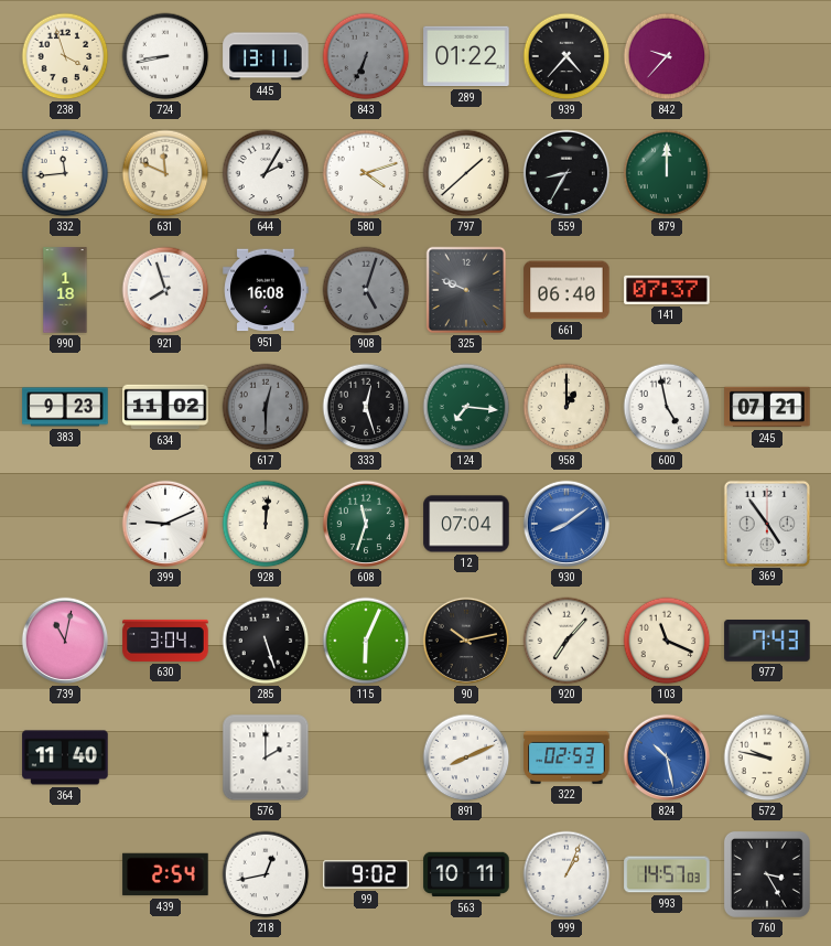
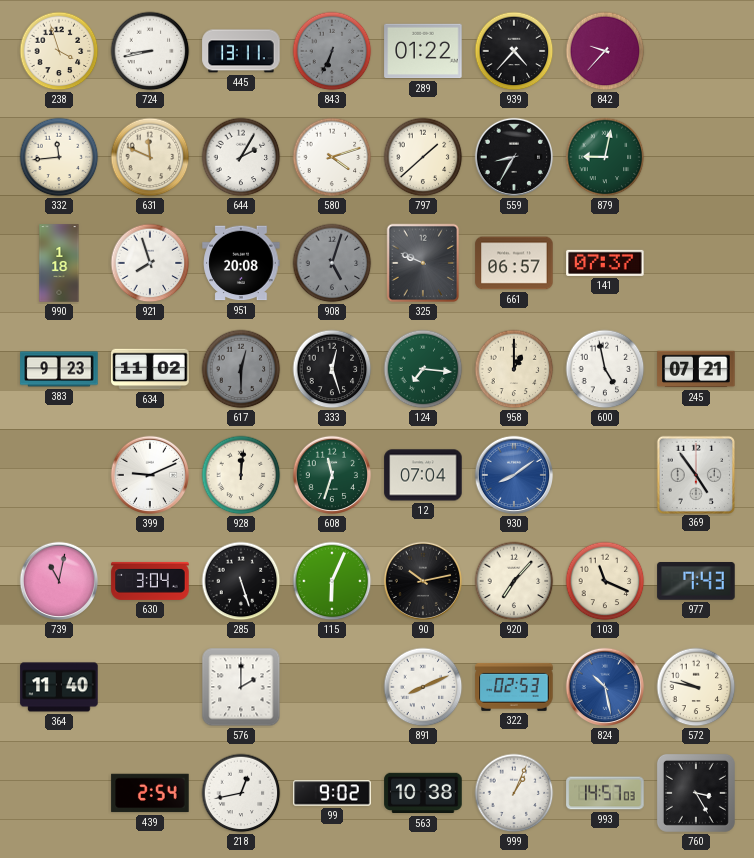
879: 12:00 -> 9:02
951: 16:08 -> 20:08
661: 06:40 -> 06:57
563: 10:11 -> 10:38
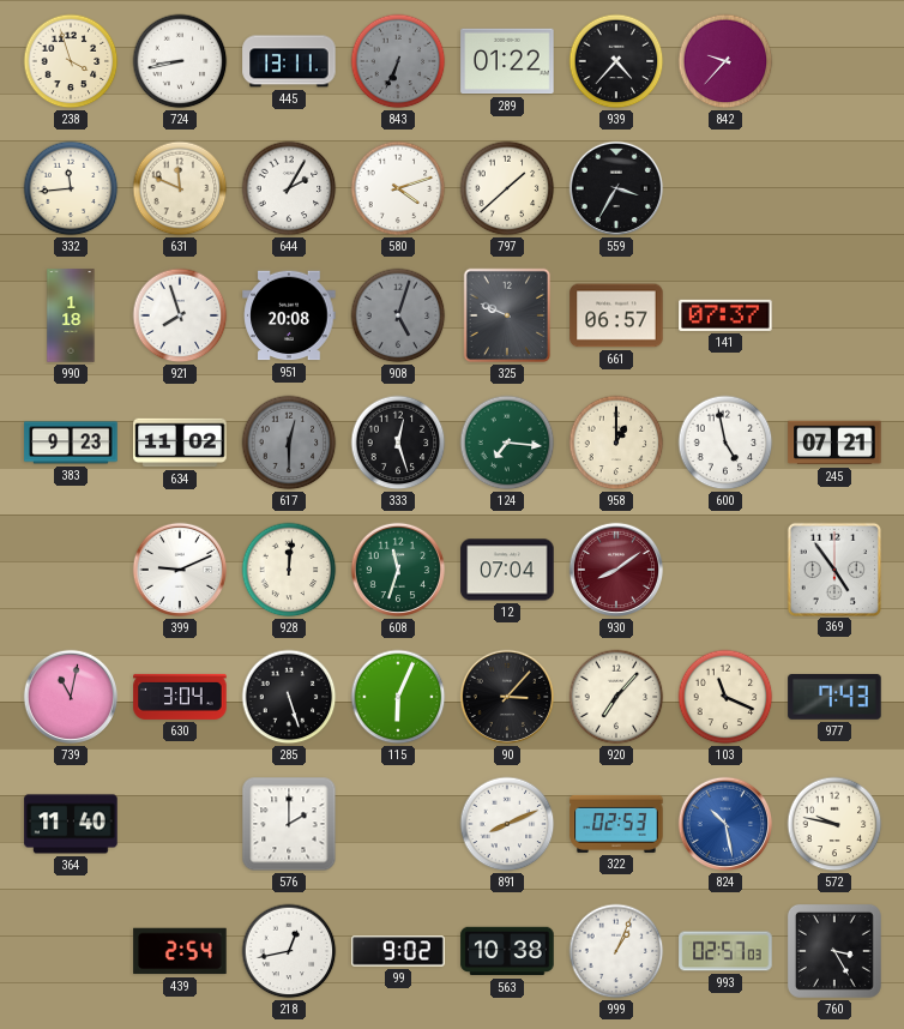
559: 8:35 -> 3:35
879: 9:02 -> none
930 dial: blue -> burgundy
90: 10:13 -> 3:07
993: 14:57 -> 02:57
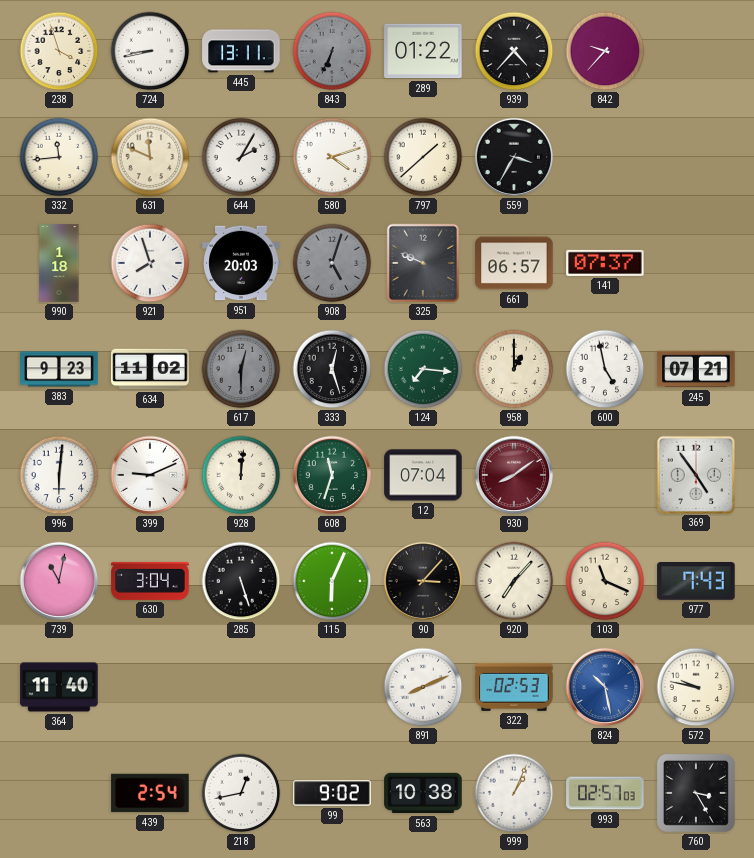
951: 20:08 -> 20:03
996: none -> 6:01
576: 2:00 -> none
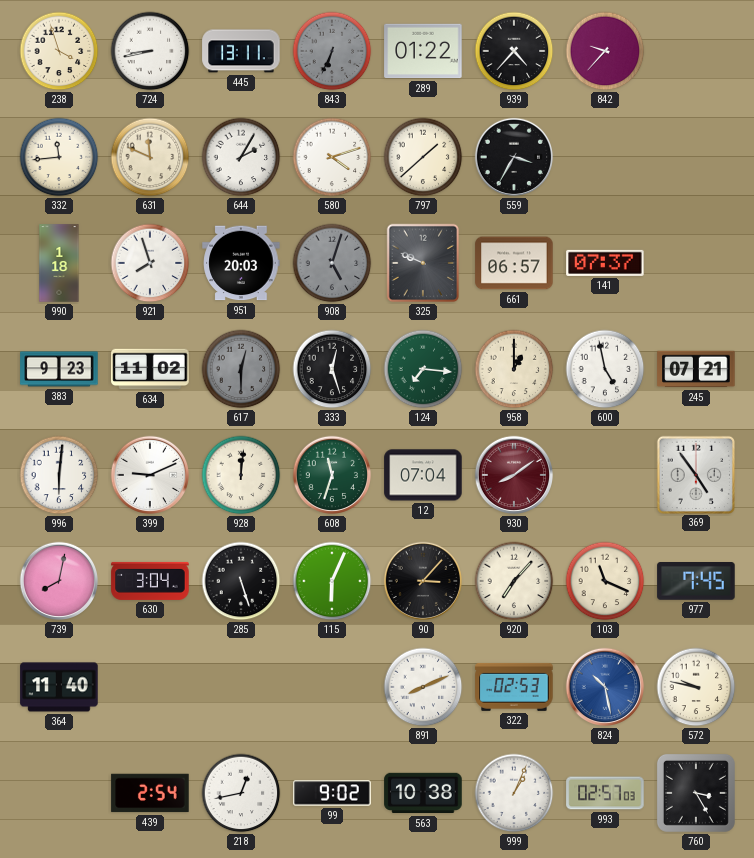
739: 11:02 -> 8:02
977: 7:43 -> 7:45
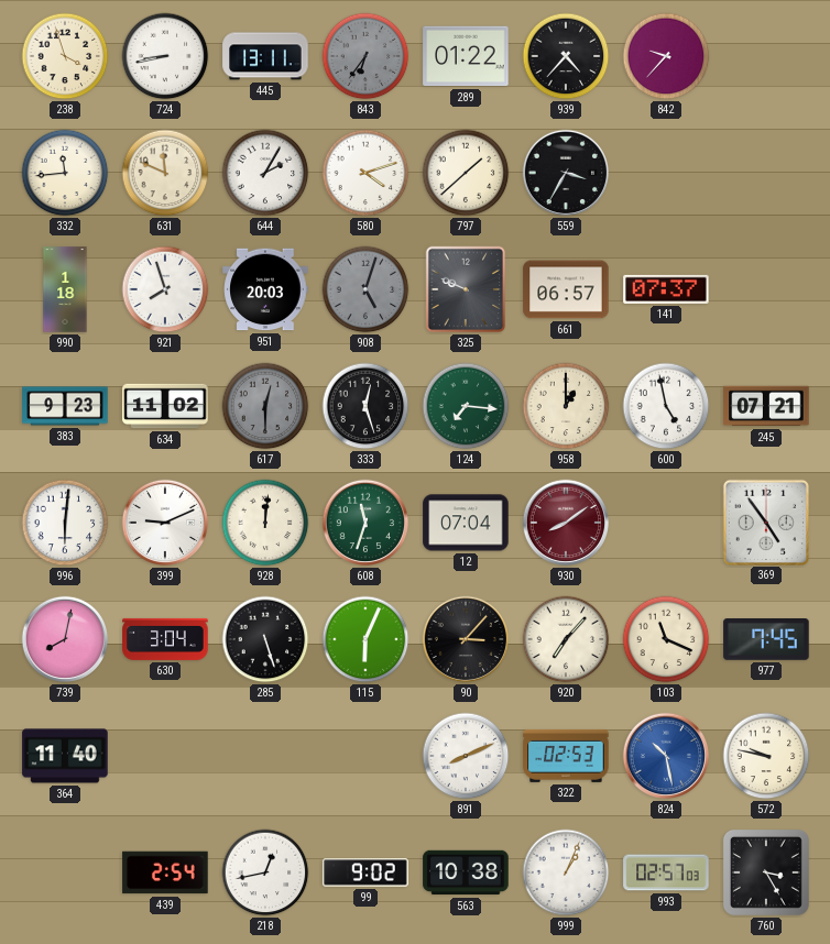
843: 6:34 -> 6:36
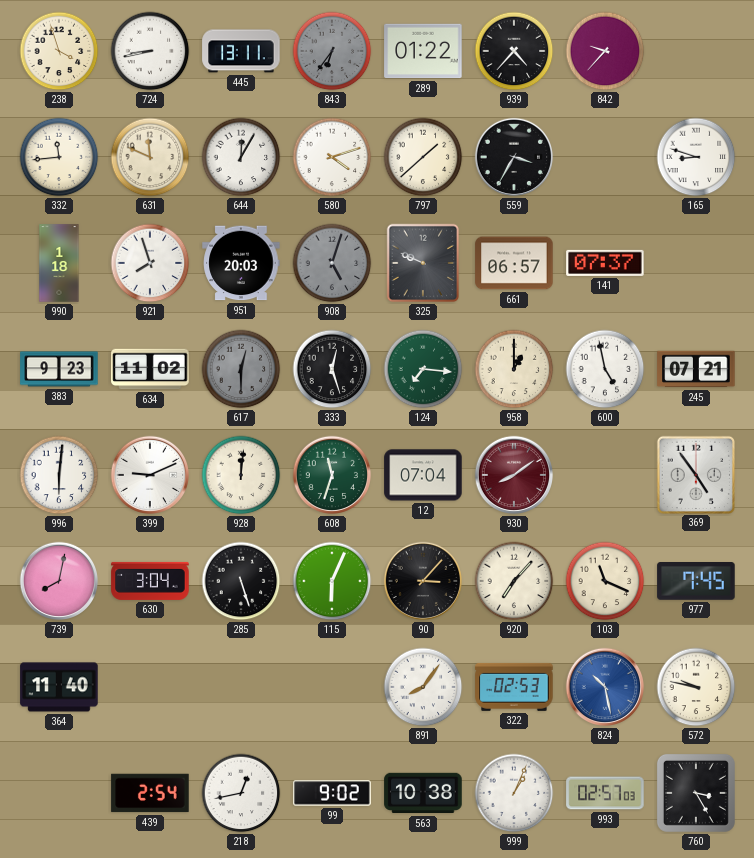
644: 2:05 -> 12:05
165: none -> 8:48
891: 8:11 -> 8:06
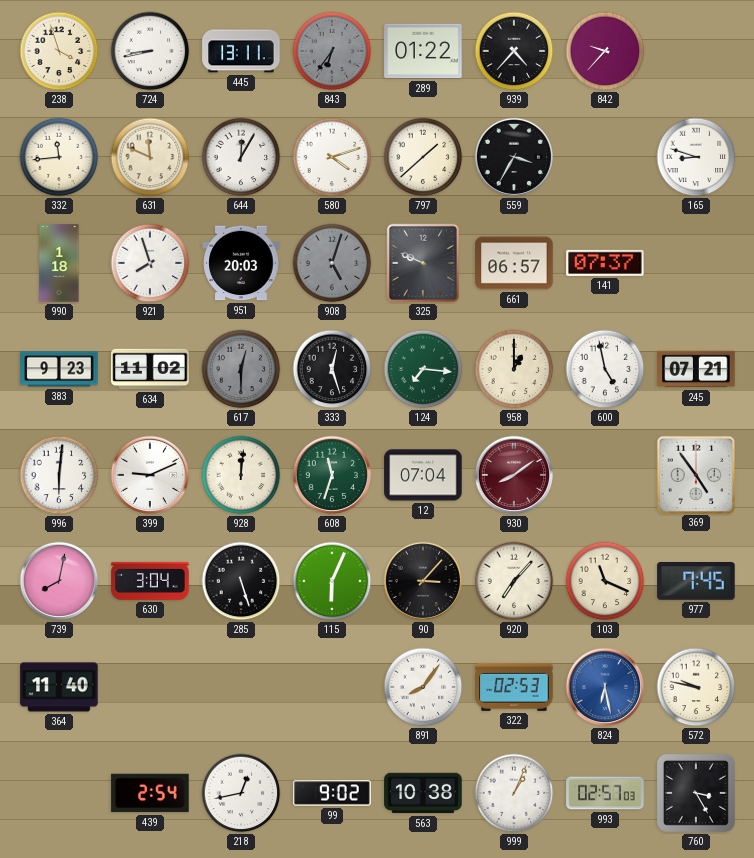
824: 10:28 -> 6:28
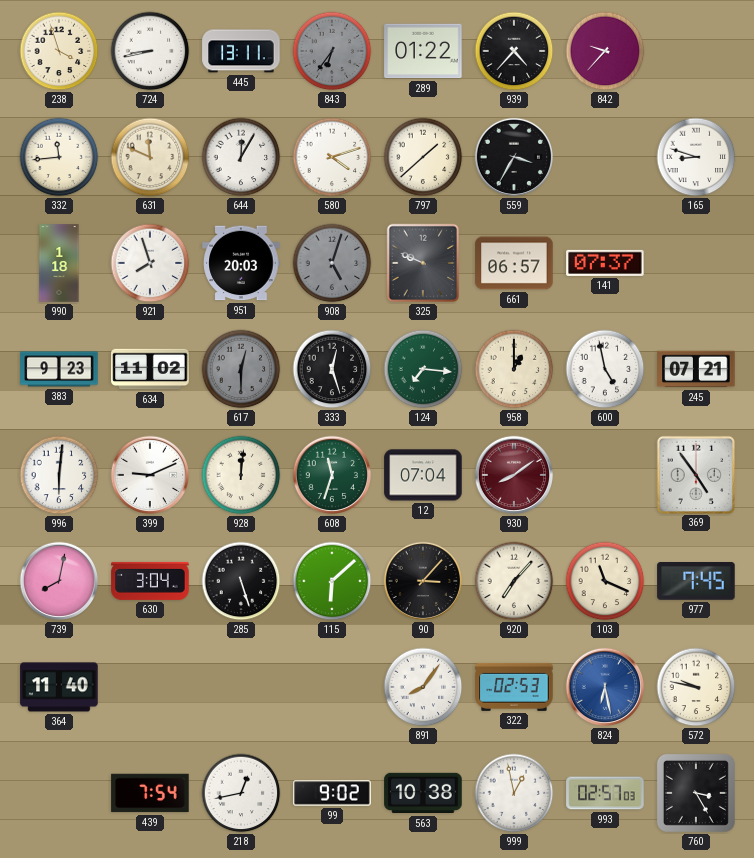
115: 6:04 -> 6:08
439: 2:54 -> 7:54
999: 1:04 -> 12:58
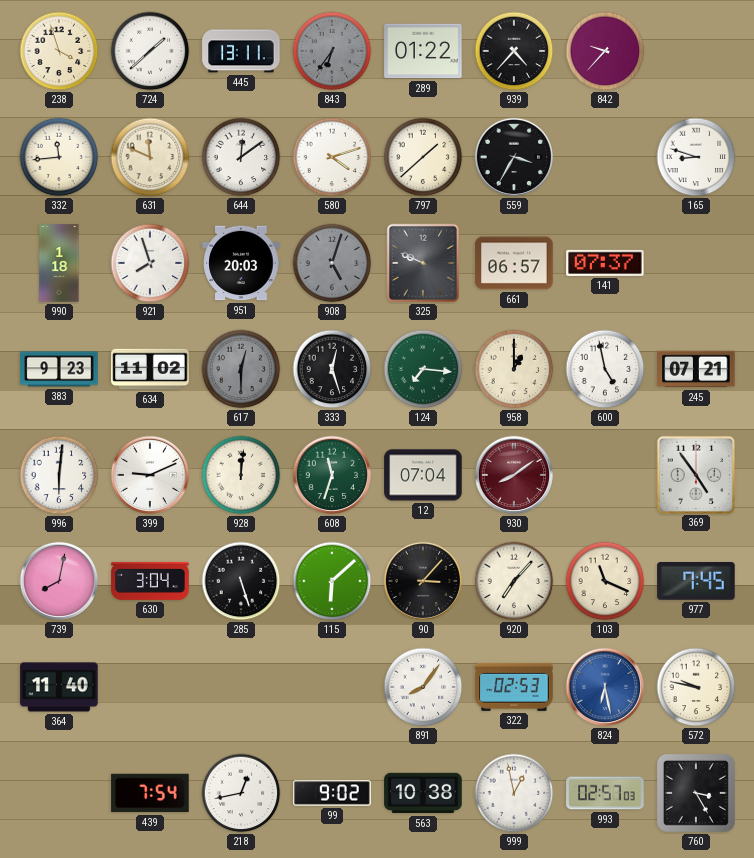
724: 8:43 -> 1:38
644: 12:05 -> 12:09
